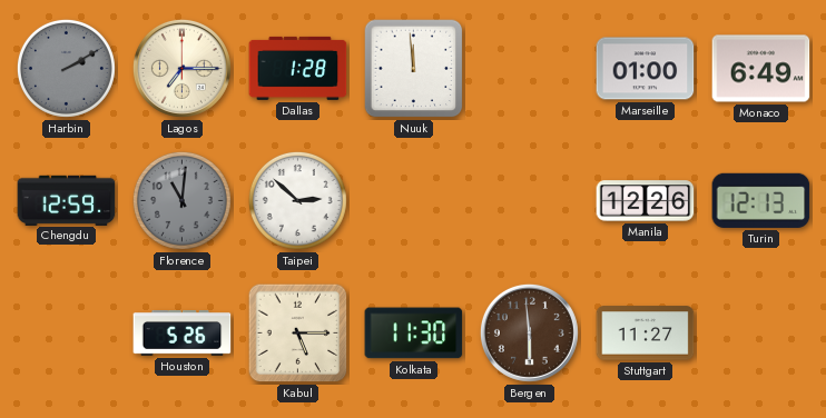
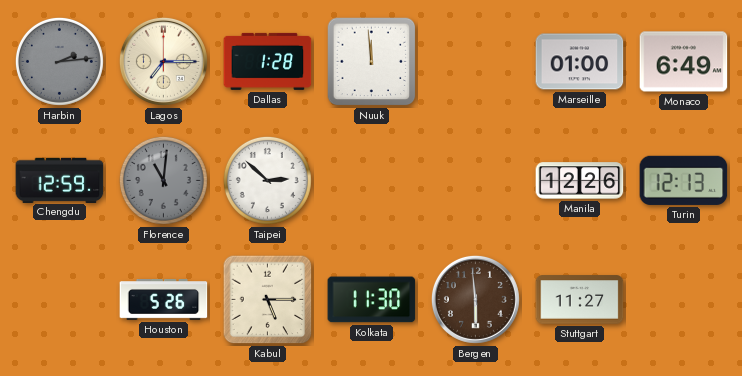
Harbin: 2:10 -> 2:14
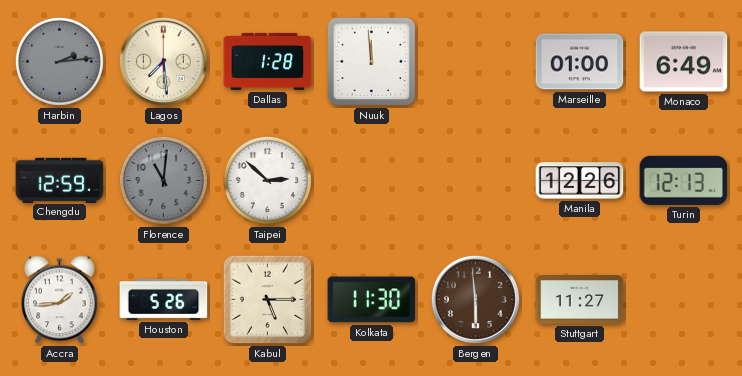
Lagos: 7:15 -> 7:29
Accra: none -> 1:44
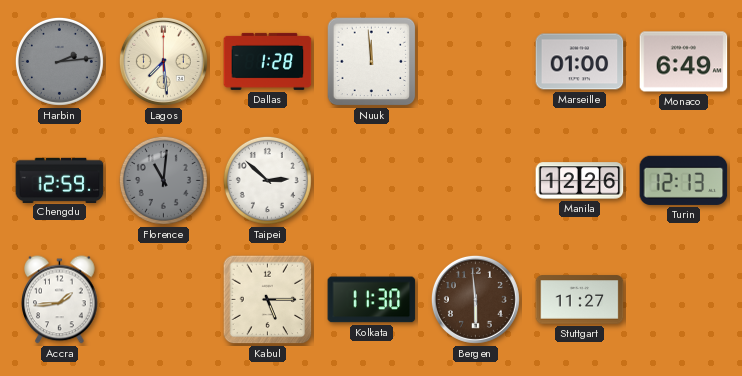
Houston: 5:26 -> none
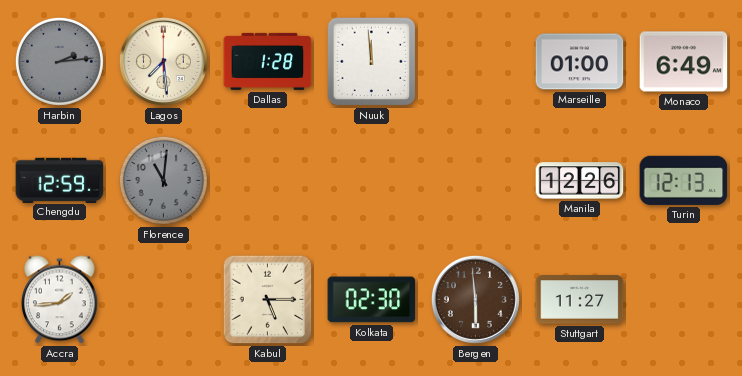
Taipei: 2:52 -> none
Kolkata: 11:30 -> 02:30
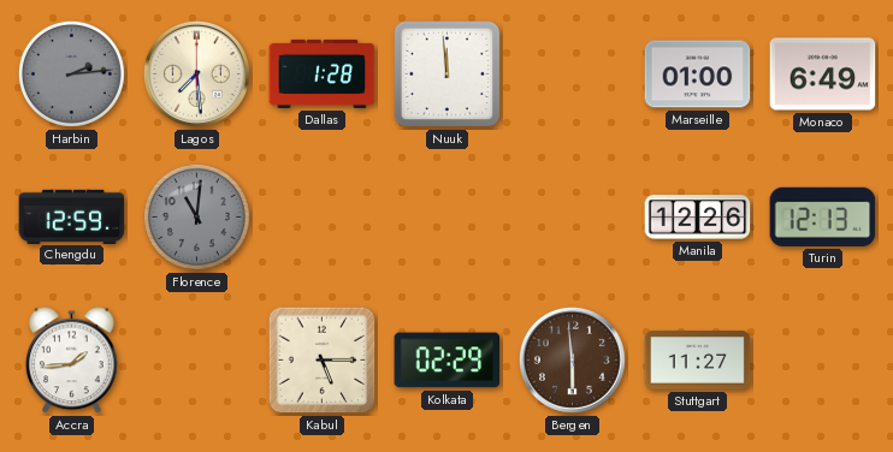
Kolkata: 02:30 -> 02:29
